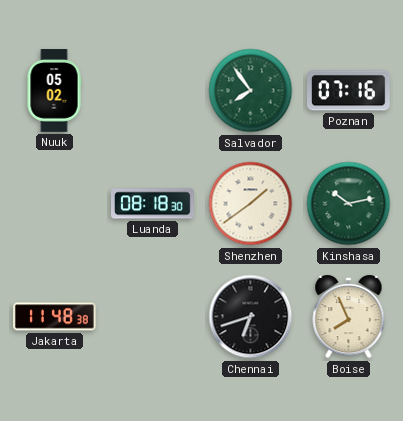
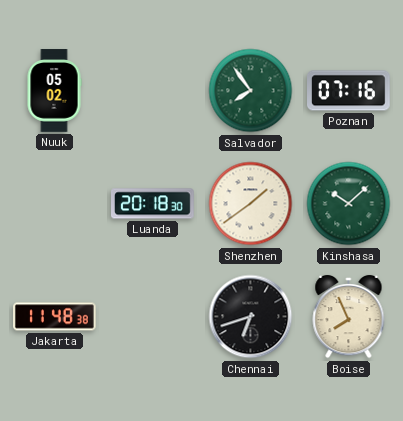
Luanda: 08:18 -> 20:18
Kinshasa: 10:13 -> 10:08
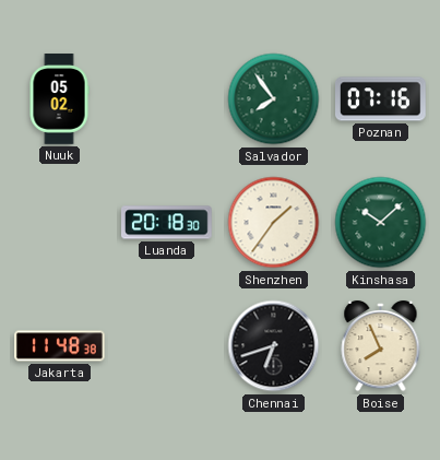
Shenzhen: 1:39 -> 1:36
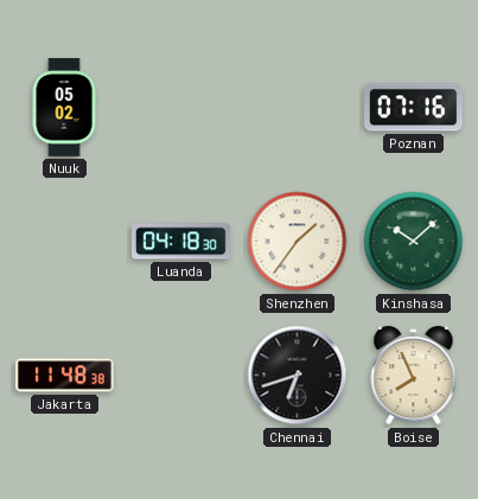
Salvador: 7:54 -> none
Luanda: 20:18 -> 04:18
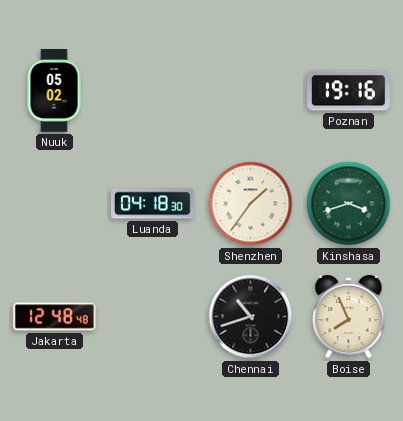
Poznan: 07:16 -> 19:16
Kinshasa: 10:08 -> 3:42
Jakarta: 11:48 -> 12:48
Chennai: 6:42 -> 10:42
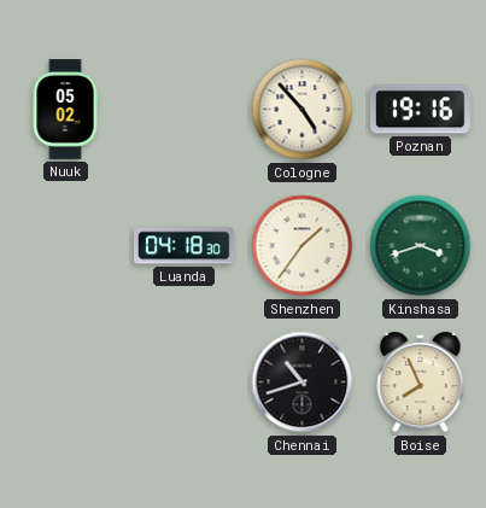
Cologne: none -> 4:53
Jakarta: 12:48 -> none
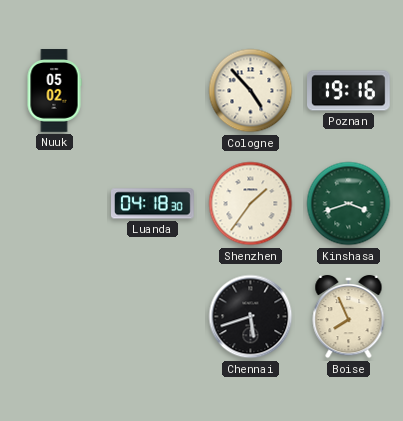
Chennai: 10:42 -> 5:42
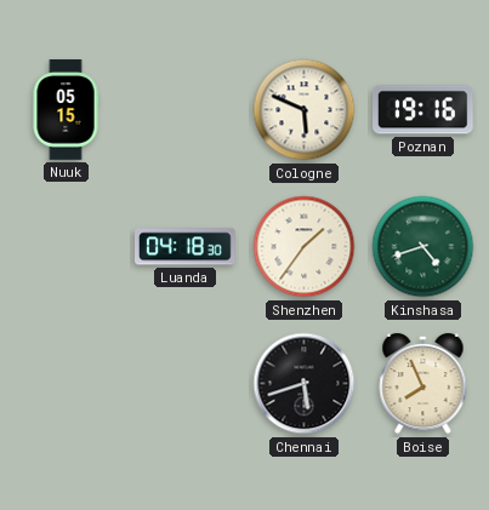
Nuuk: 05:02 -> 05:15
Cologne: 4:53 -> 5:49
Kinshasa: 3:42 -> 4:42
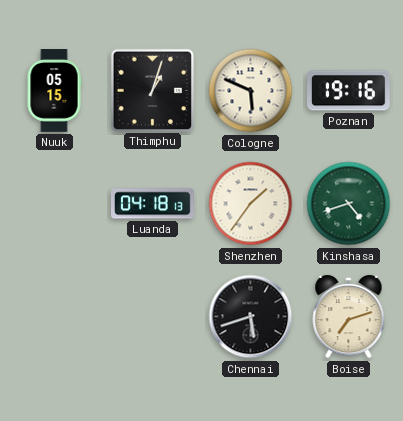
Thimphu: none -> 1:03
Luanda: 04:18:30 -> 04:18:13
Boise: 7:56 -> 7:12
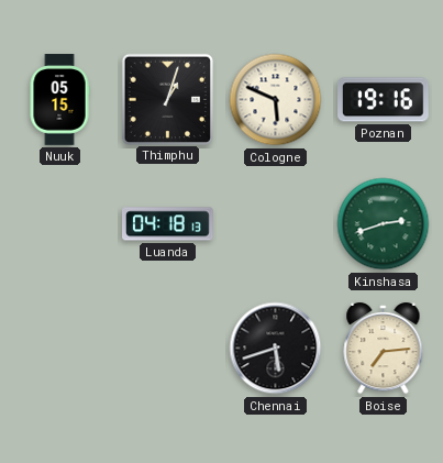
Shenzhen: 1:36 -> none
Kinshasa: 4:42 -> 2:42
Boise: 7:12 -> 7:14
